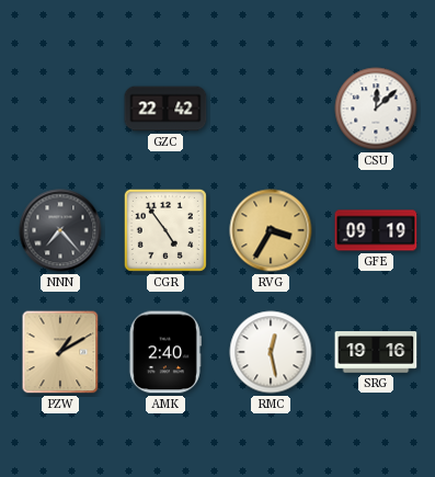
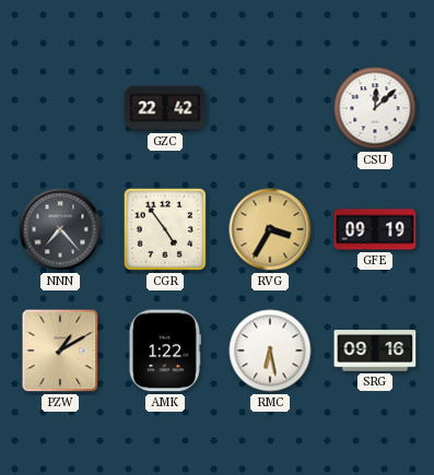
AMK: 2:40 -> 1:22
RMC: 12:28 -> 6:28
SRG: 19:16 -> 09:16
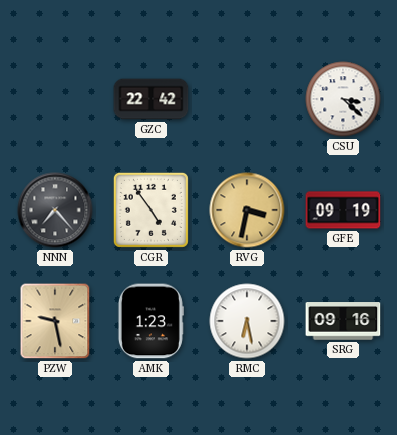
CSU: 12:08 -> 3:22
RVG: 3:35 -> 3:32
PZW: 1:10 -> 9:28
AMK: 1:22 -> 1:23
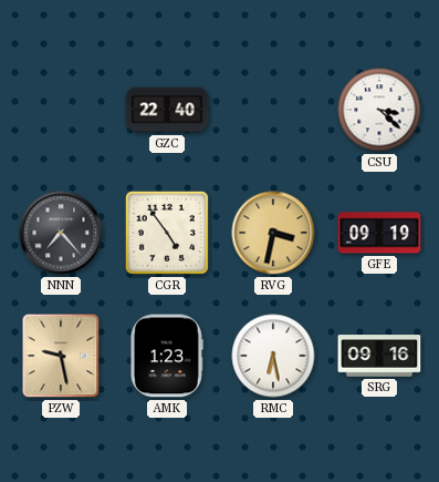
GZC: 22:42 -> 22:40
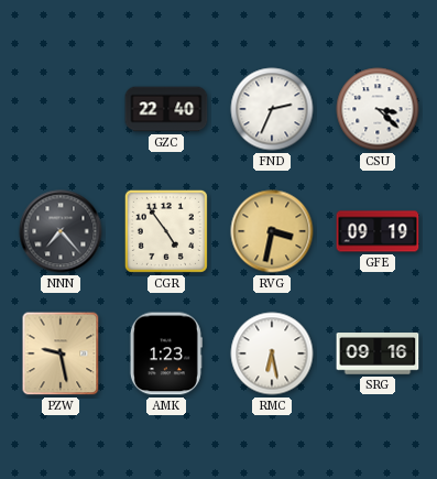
FND: none -> 2:34
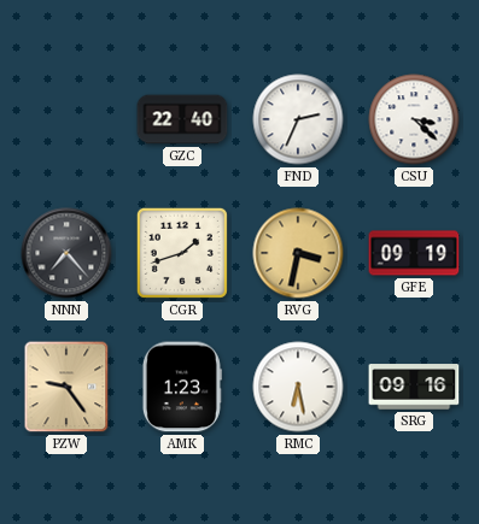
CGR: 4:54 -> 1:42
PZW: 9:28 -> 9:24
